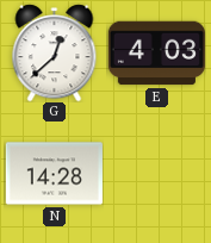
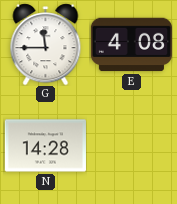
G: 12:38 -> 11:45
E: 4:03 -> 4:08
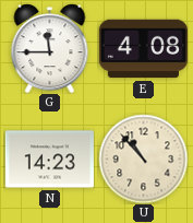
N: 14:28 -> 14:23
U: none -> 10:53
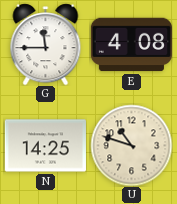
N: 14:23 -> 14:25
U: 10:53 -> 10:48
